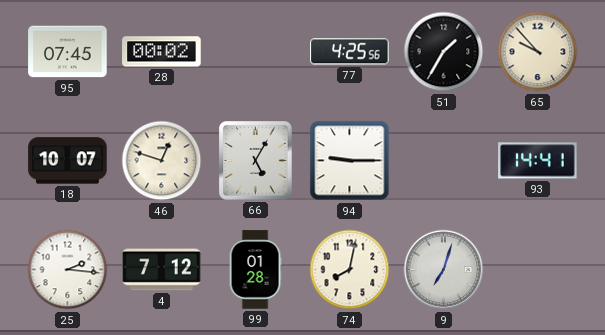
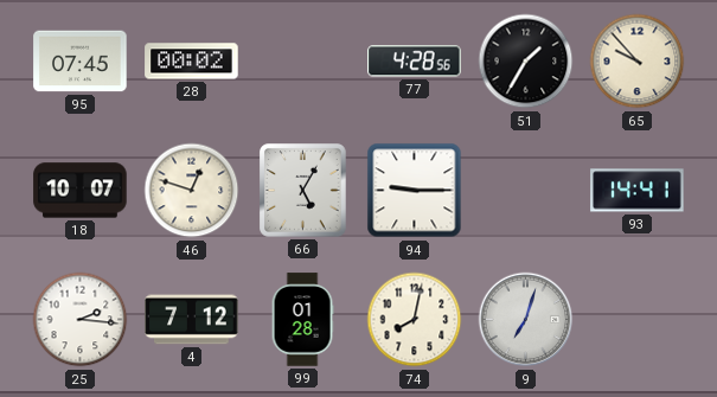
77: 4:25 -> 4:28
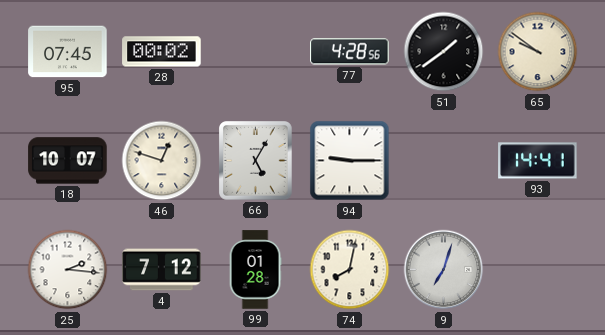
51: 1:35 -> 1:39
65: 9:53 -> 9:51
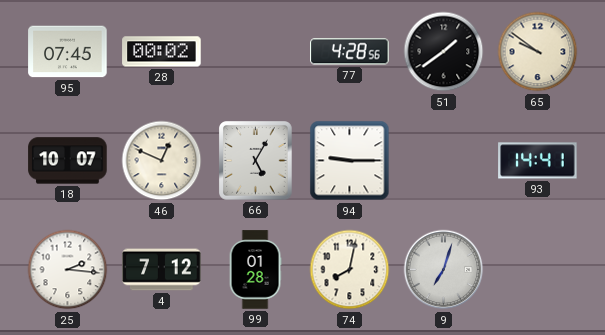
46: 12:48 -> 12:49
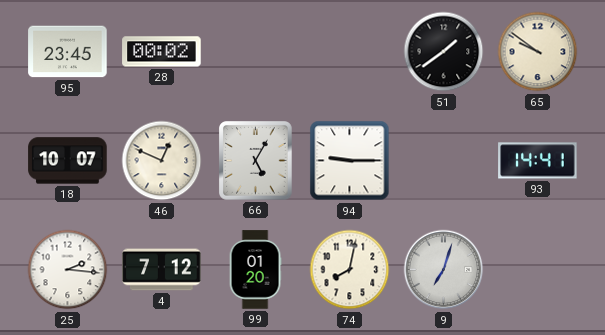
95: 07:45 -> 23:45
77: 4:28 -> none
99: 01:28 -> 01:20
